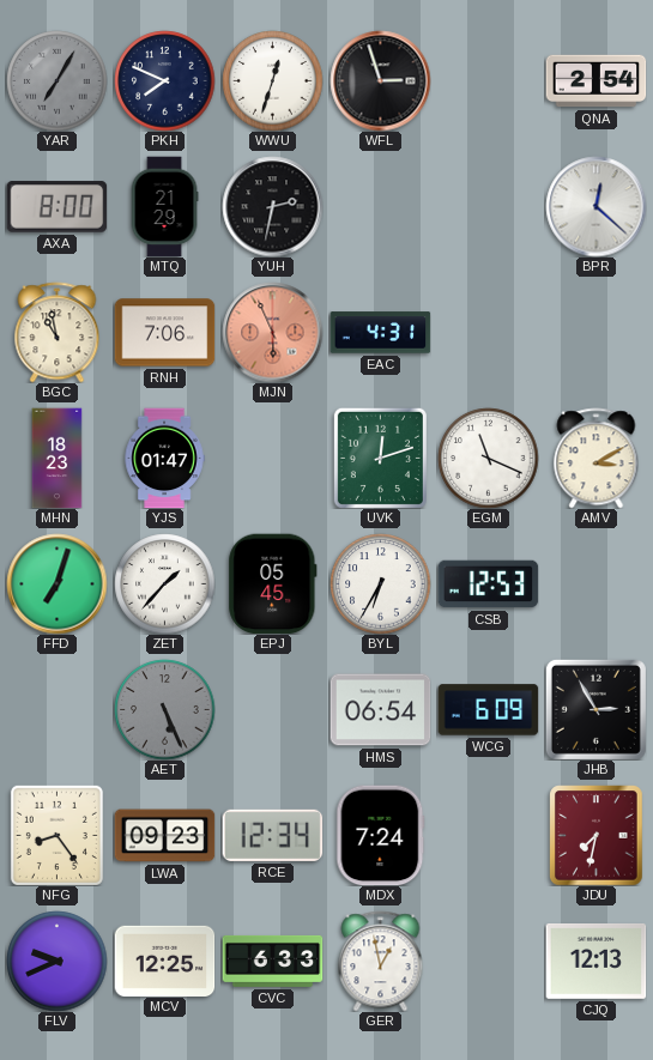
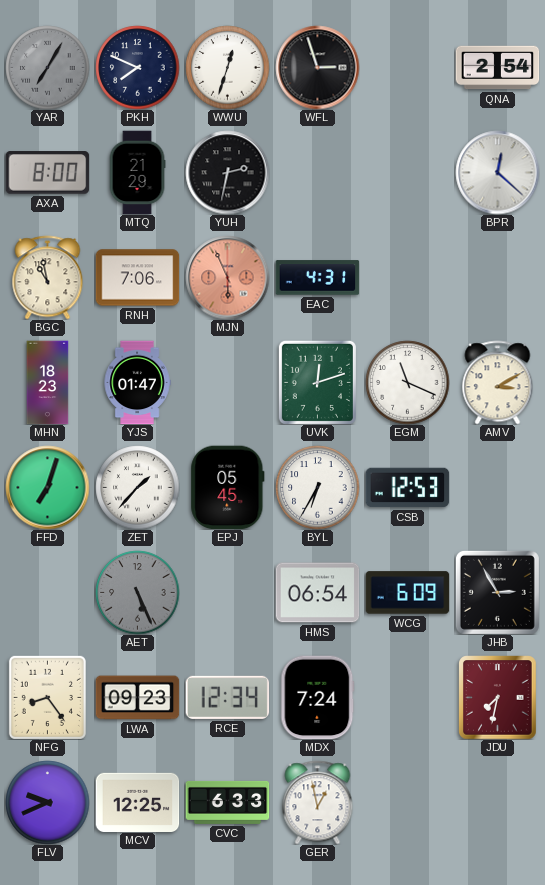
CJQ: 12:13 -> none
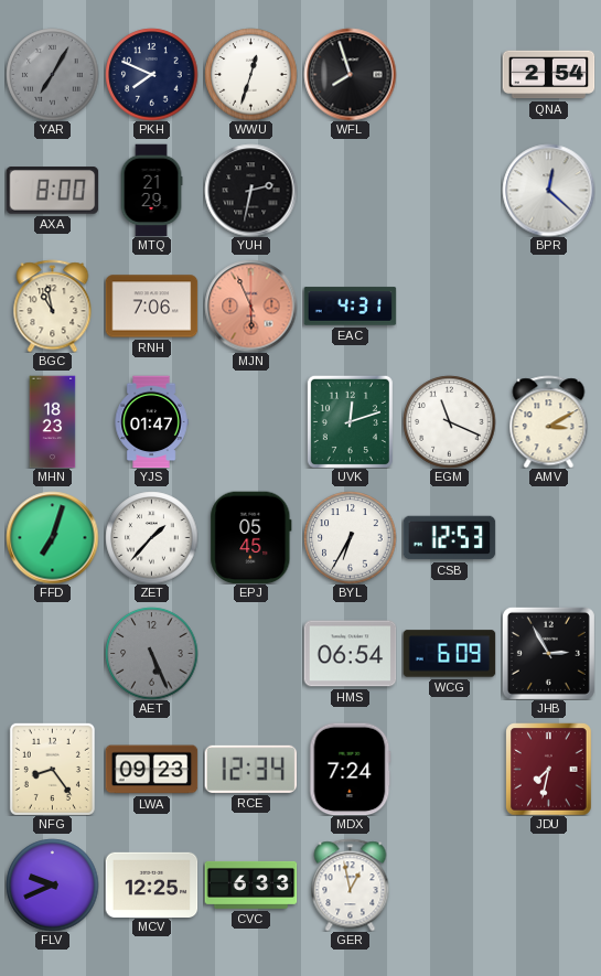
WFL: 2:57 -> 7:57
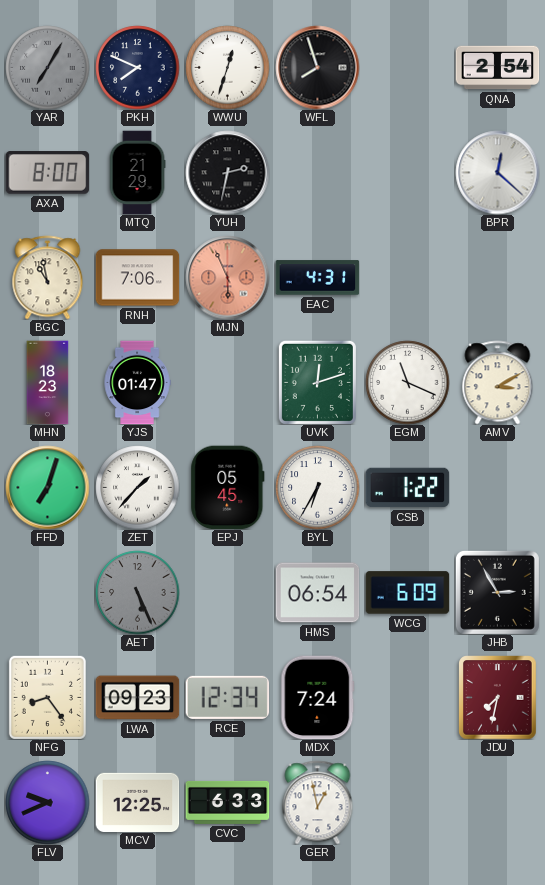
CSB: 12:53 -> 1:22
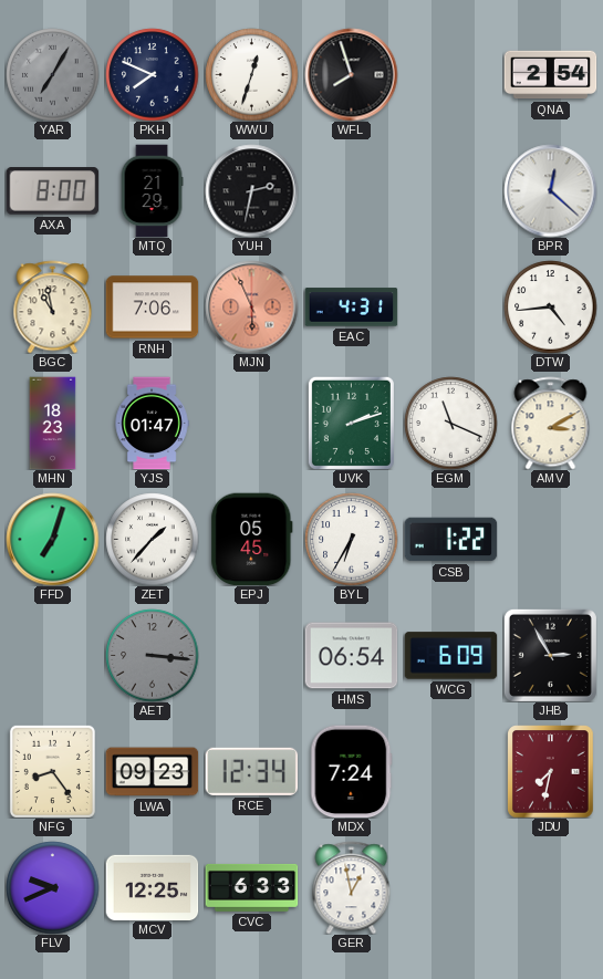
DTW: none -> 4:44
UVK: 12:12 -> 2:12
AET: 5:26 -> 3:16
